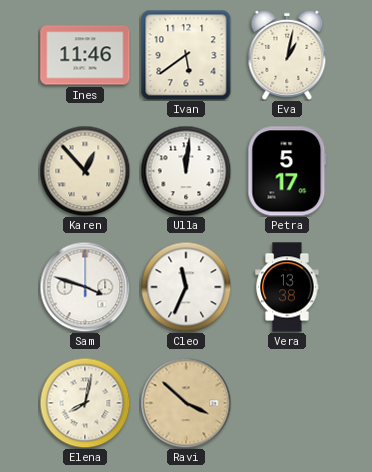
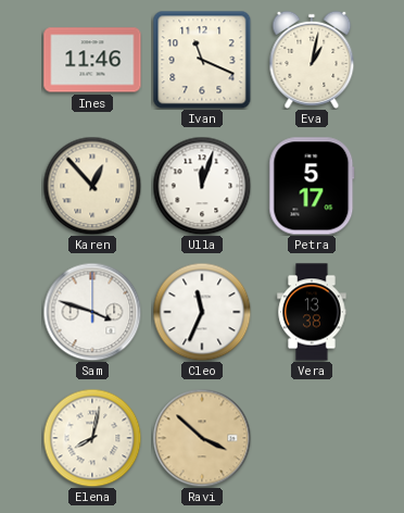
Ivan: 5:39 -> 11:19
Ulla: 12:01 -> 12:03
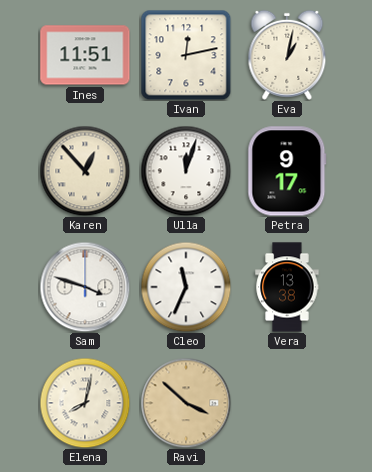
Ines: 11:46 -> 11:51
Ivan: 11:19 -> 12:13
Petra: 5:17 -> 9:17
